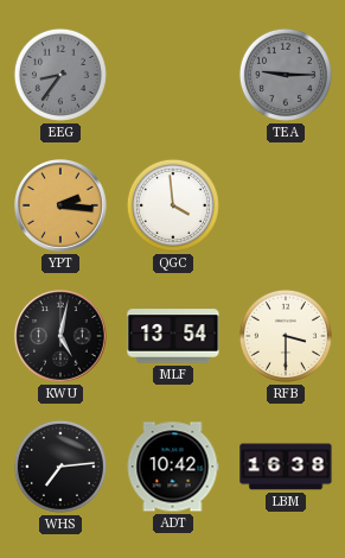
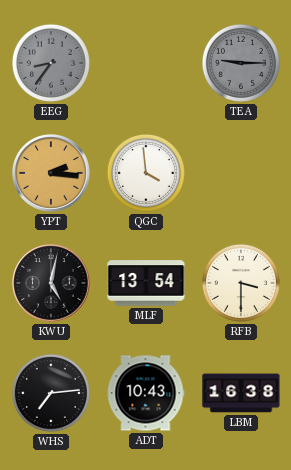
ADT: 10:42 -> 10:43
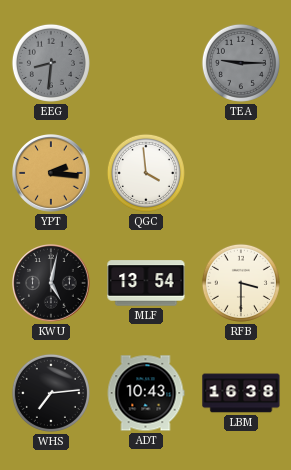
EEG: 8:36 -> 8:31
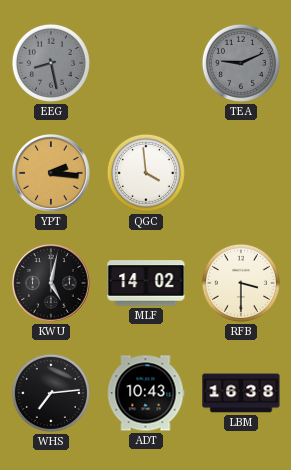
EEG: 8:31 -> 8:28
TEA: 9:15 -> 9:11
MLF: 13:54 -> 14:02
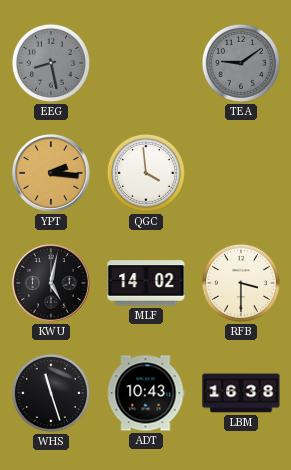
TEA: 9:11 -> 9:09
WHS: 7:14 -> 11:27
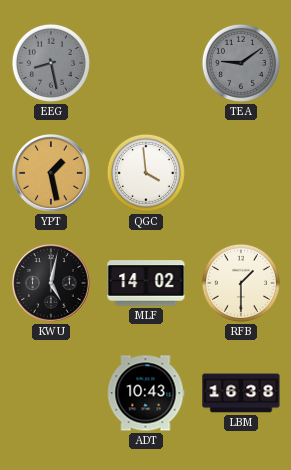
YPT: 2:16 -> 1:28
RFB: 3:30 -> 1:30
WHS: 11:27 -> none
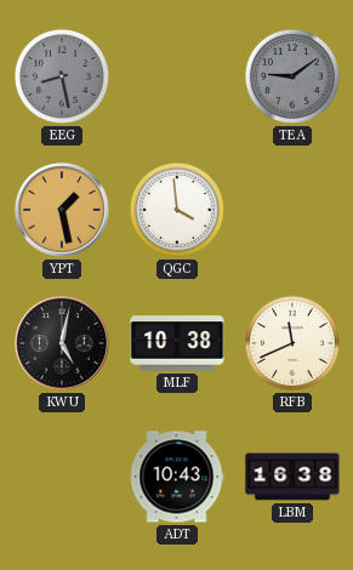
MLF: 14:02 -> 10:38
RFB: 1:30 -> 11:41
